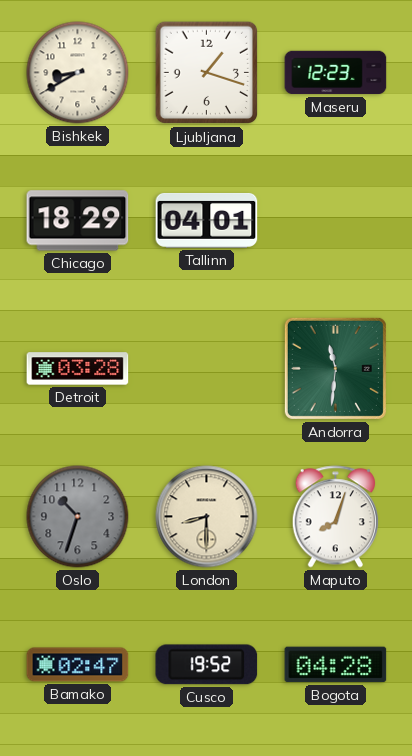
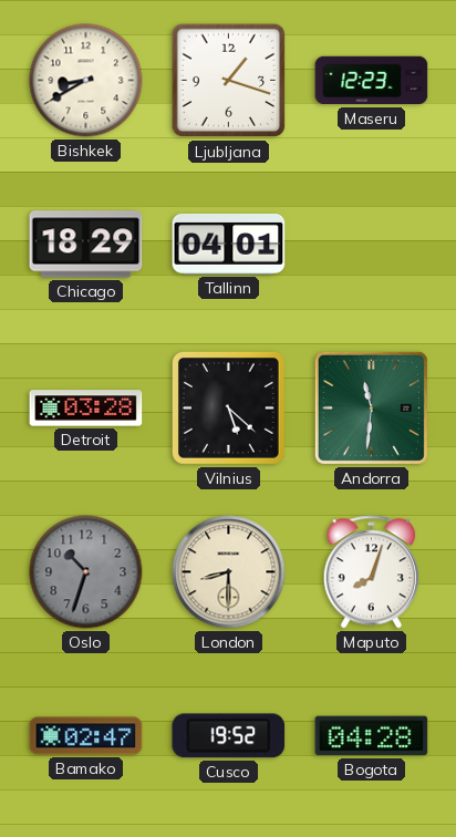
Vilnius: none -> 5:22
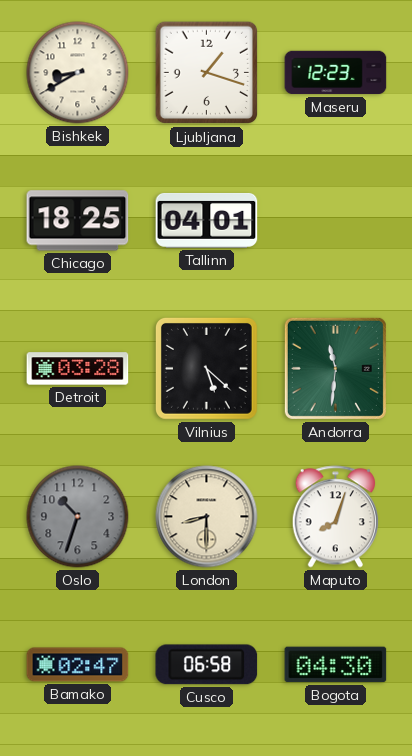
Chicago: 18:29 -> 18:25
Cusco: 19:52 -> 06:58
Bogota: 04:28 -> 04:30
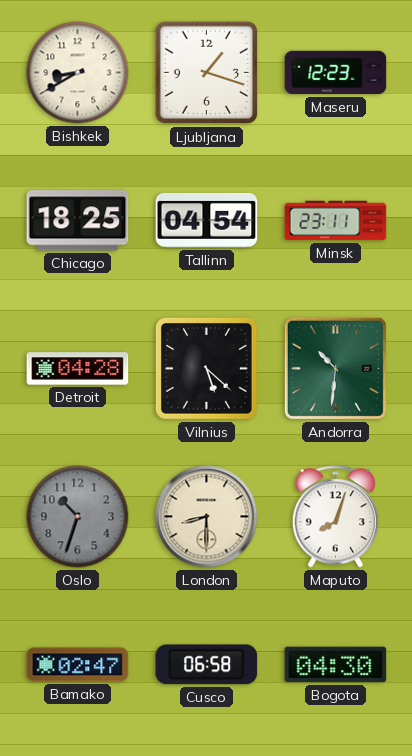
Tallinn: 04:01 -> 04:54
Minsk: none -> 23:11
Detroit: 03:28 -> 04:28
Andorra: 11:31 -> 10:31
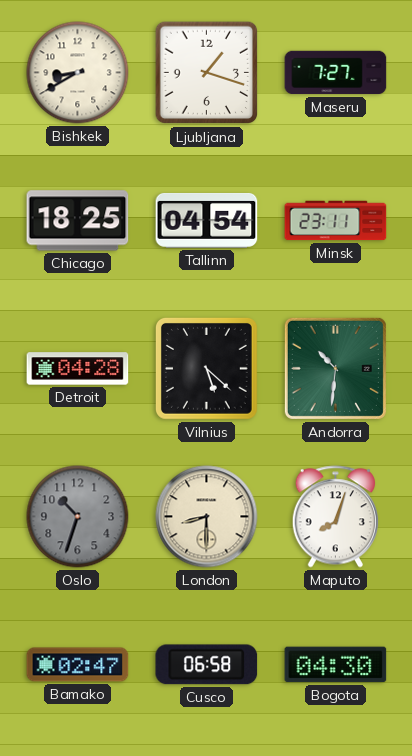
Maseru: 12:23 -> 7:27
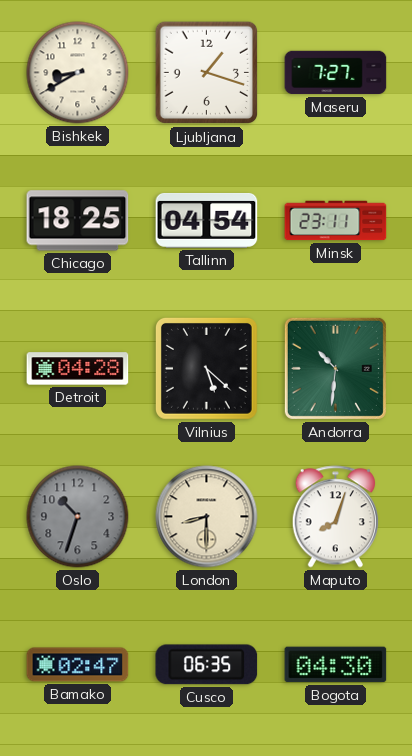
Cusco: 06:58 -> 06:35
